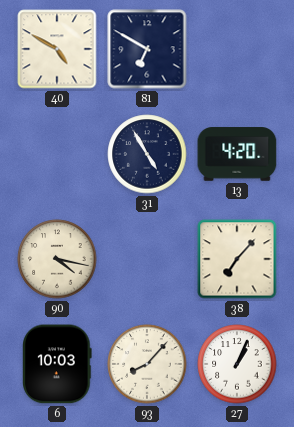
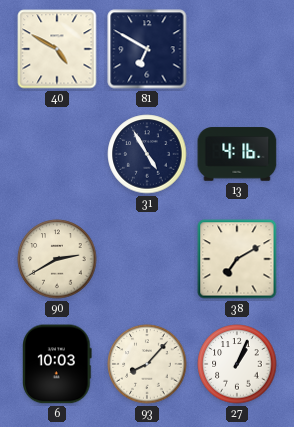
13: 4:20 -> 4:16
90: 4:17 -> 2:40
38: 7:07 -> 7:10
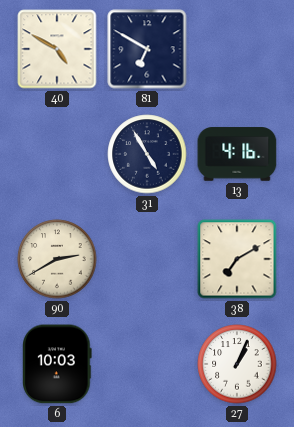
93: 8:07 -> none
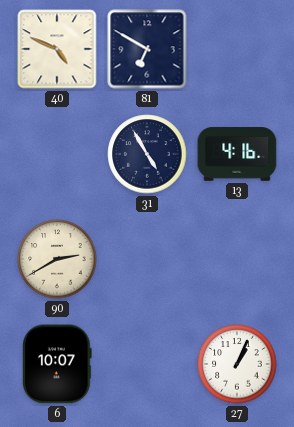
40: 4:50 -> 4:49
38: 7:10 -> none
6: 10:03 -> 10:07
